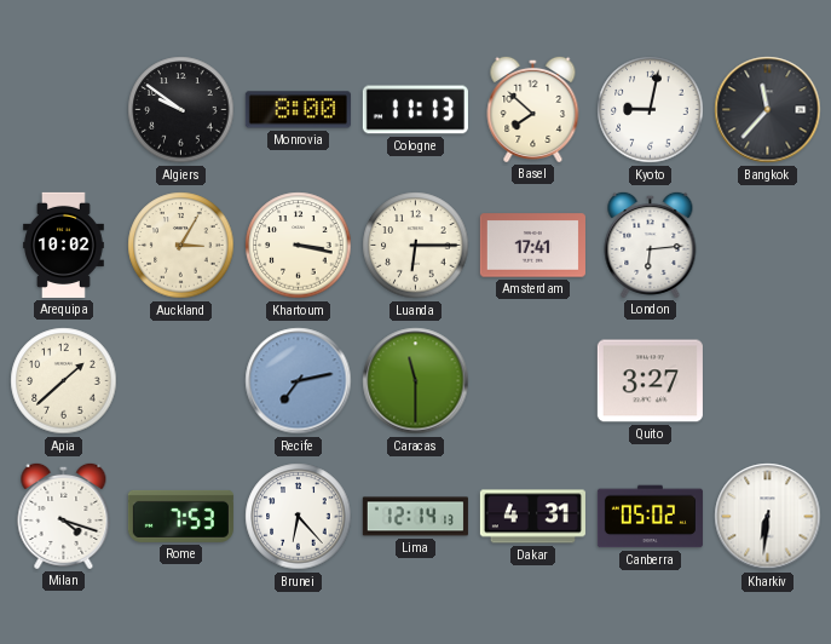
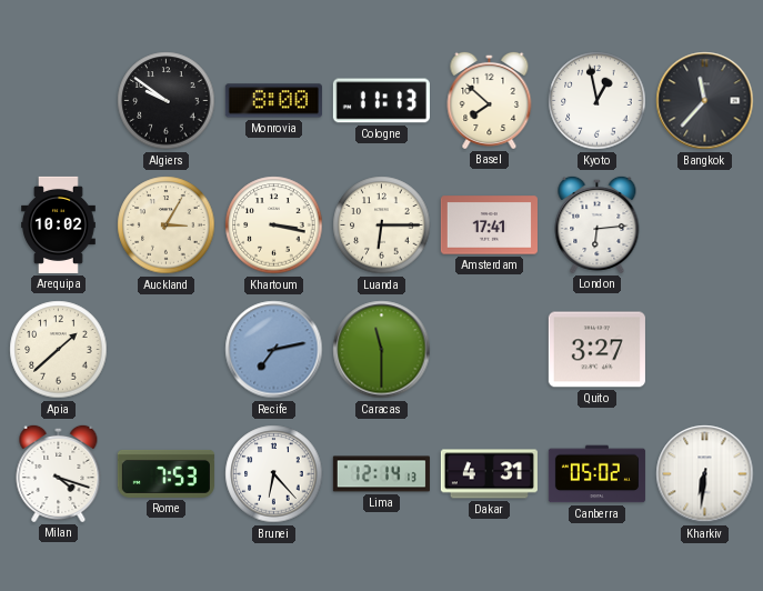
Kyoto: 9:02 -> 12:58
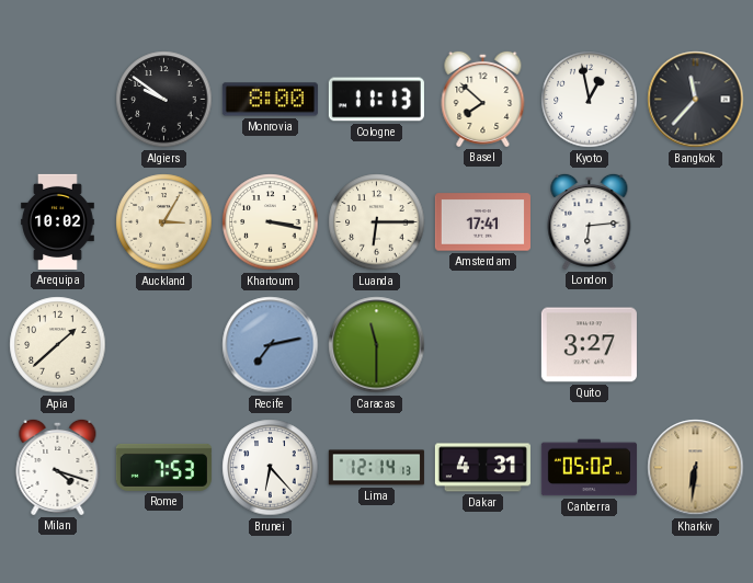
Kharkiv dial: white -> champagne
